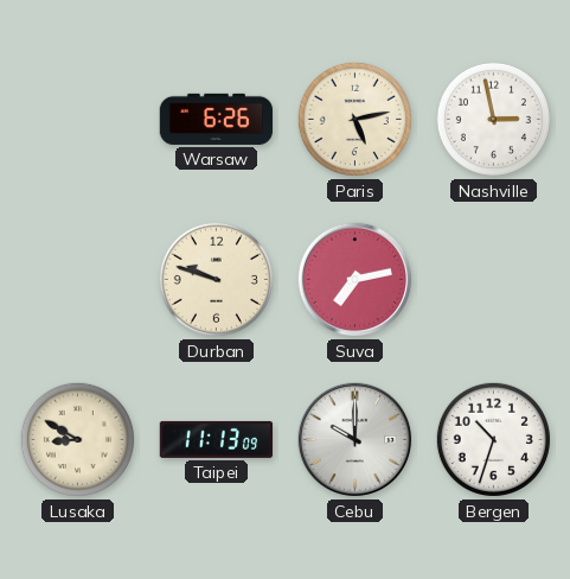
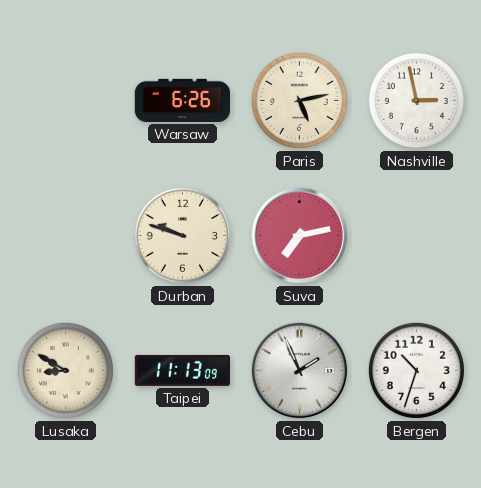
Cebu: 10:00 -> 1:56
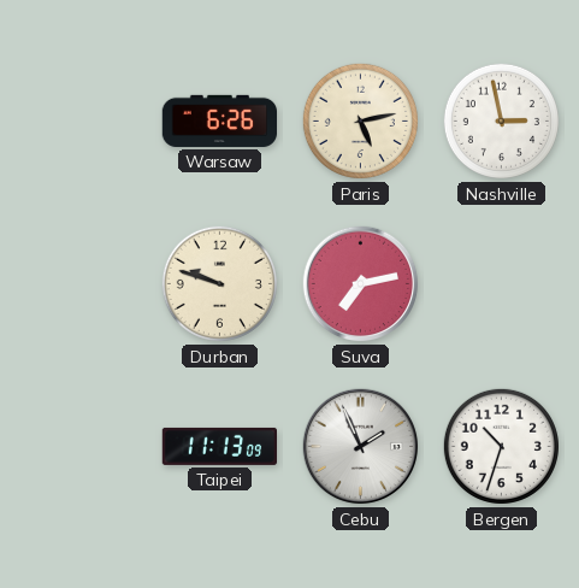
Lusaka: 8:50 -> none
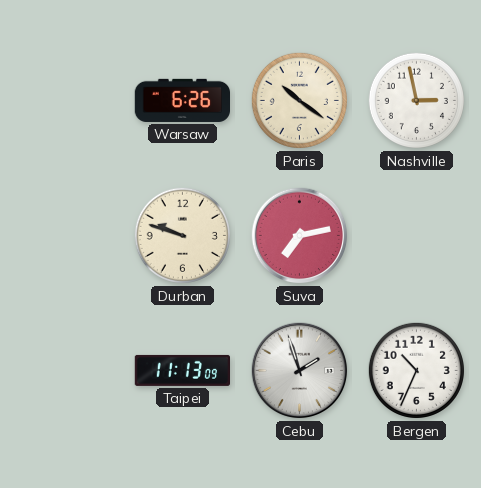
Paris: 5:13 -> 10:21
Cebu: 1:56 -> 1:57
Bergen: 10:33 -> 10:34
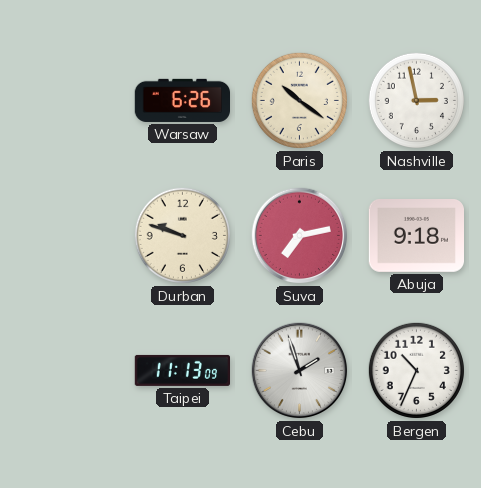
Abuja: none -> 9:18
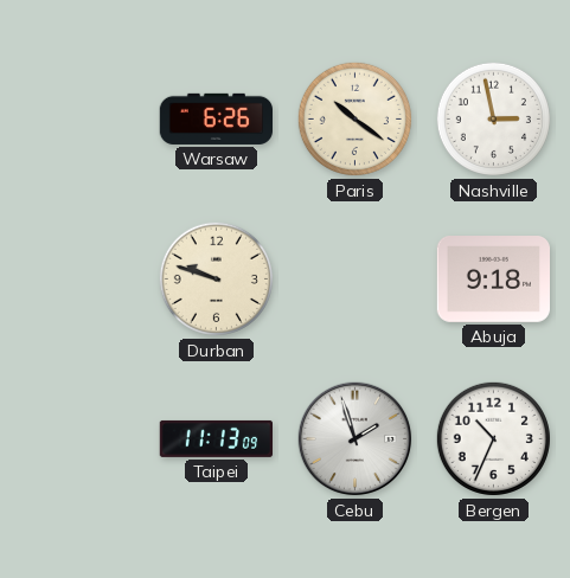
Suva: 7:13 -> none
